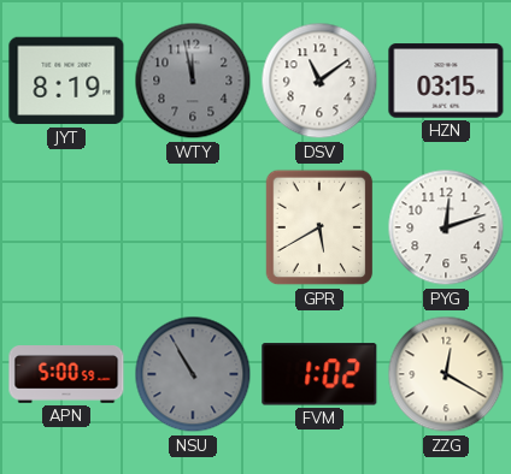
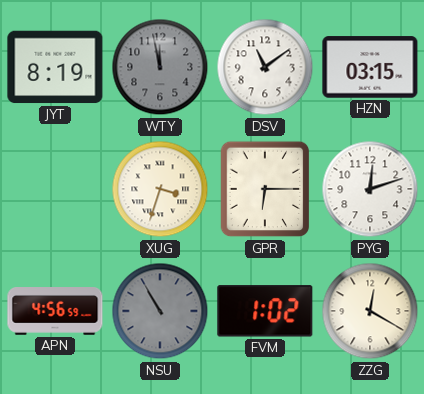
XUG: none -> 3:33
GPR: 5:40 -> 6:15
APN: 5:00 -> 4:56
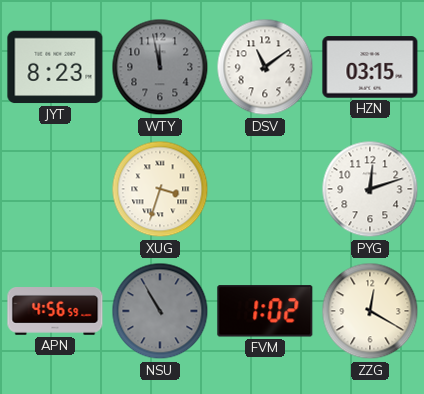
JYT: 8:19 -> 8:23
GPR: 6:15 -> none
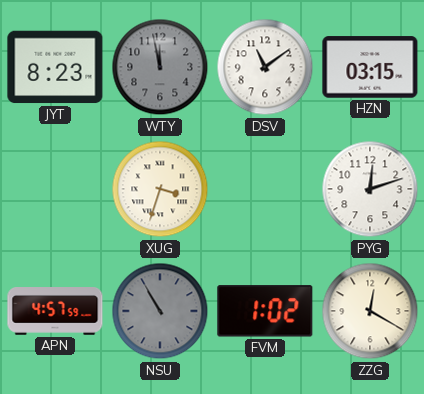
APN: 4:56 -> 4:57
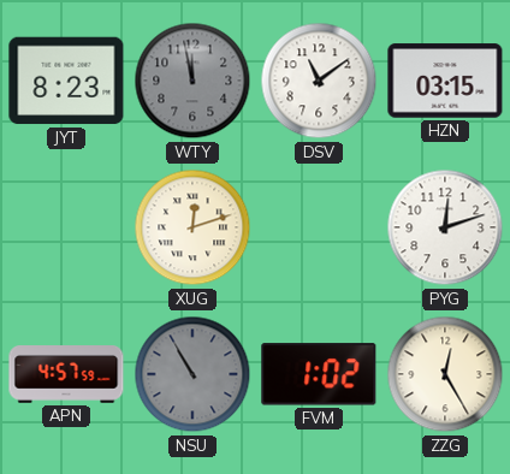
XUG: 3:33 -> 12:12
ZZG: 12:20 -> 12:25
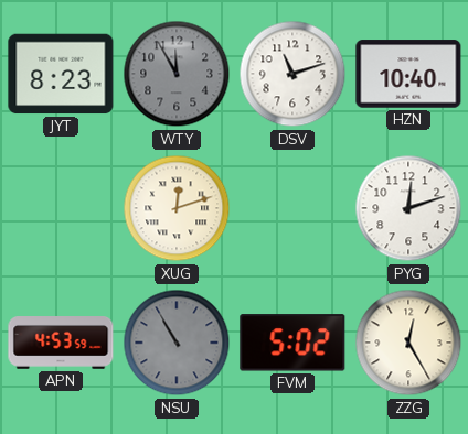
WTY: 11:58 -> 11:55
DSV: 11:09 -> 11:12
HZN: 03:15 -> 10:40
APN: 4:57 -> 4:53
FVM: 1:02 -> 5:02
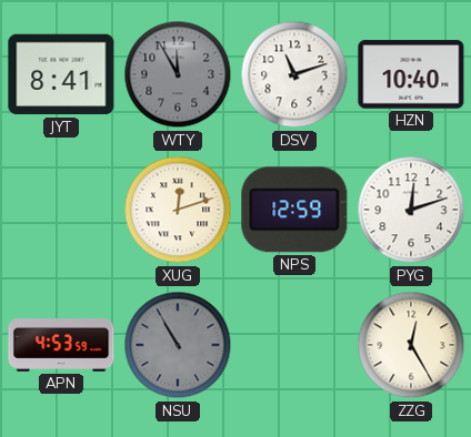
JYT: 8:23 -> 8:41
NPS: none -> 12:59
FVM: 5:02 -> none
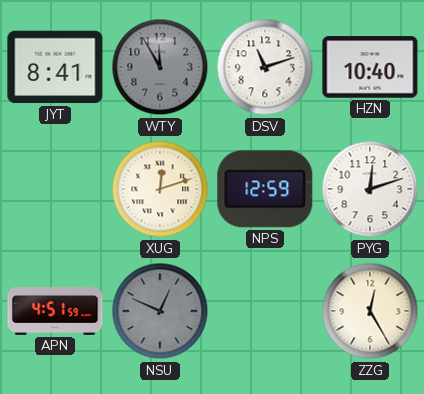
APN: 4:53 -> 4:51
NSU: 10:55 -> 12:49
